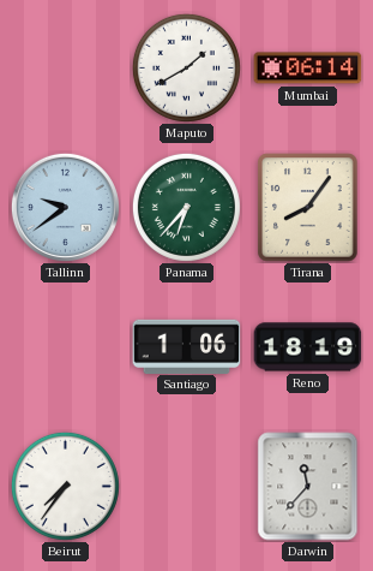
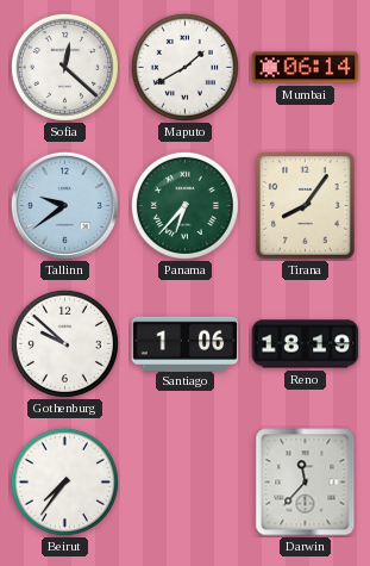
Sofia: none -> 12:22
Gothenburg: none -> 9:52
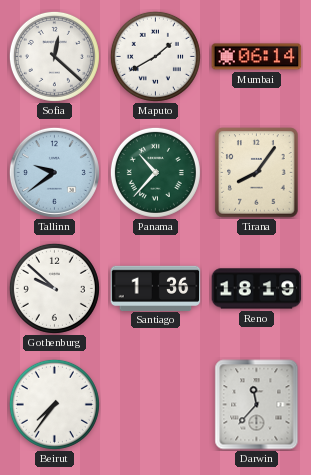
Panama: 6:37 -> 10:37
Santiago: 1:06 -> 1:36
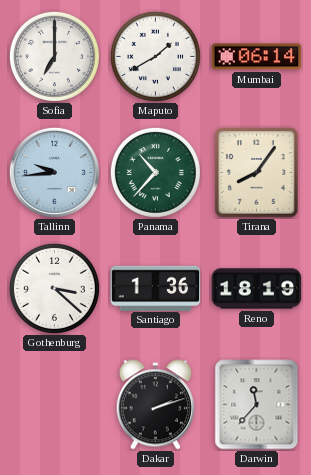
Sofia: 12:22 -> 7:00
Tallinn: 9:39 -> 9:44
Gothenburg: 9:52 -> 3:22
Beirut: 7:36 -> none
Dakar: none -> 2:12
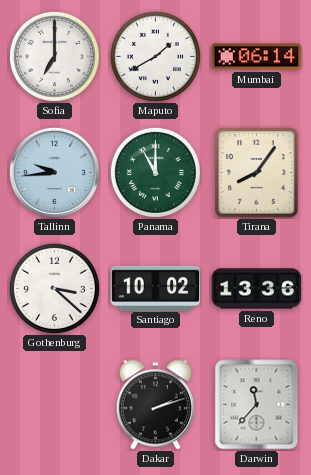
Panama: 10:37 -> 11:00
Santiago: 1:36 -> 10:02
Reno: 18:19 -> 13:36
